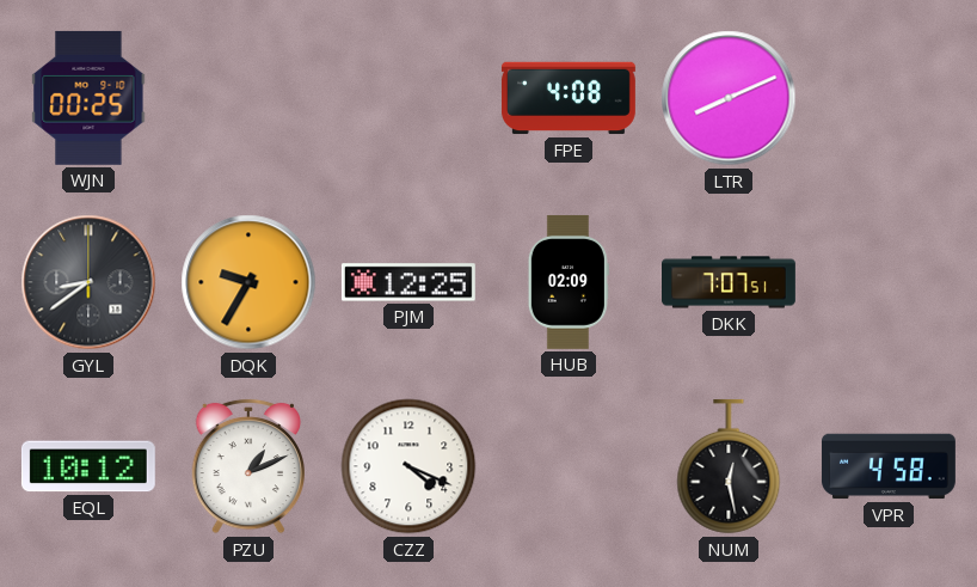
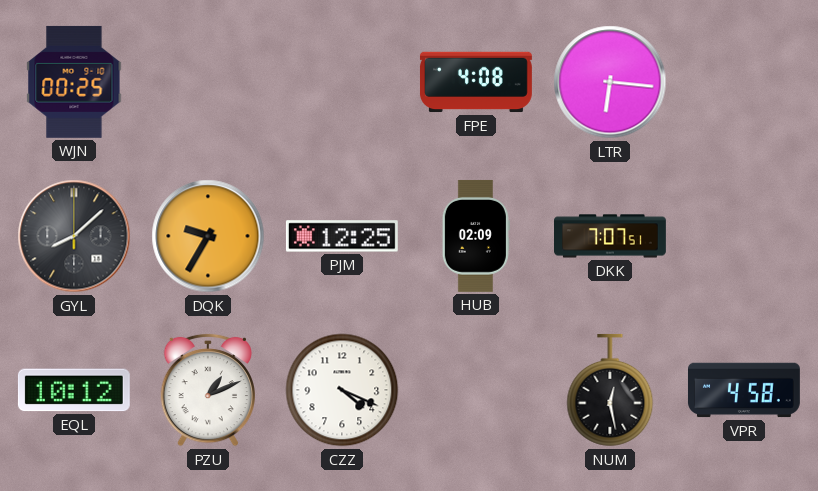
LTR: 8:11 -> 6:16
GYL: 8:39 -> 8:08
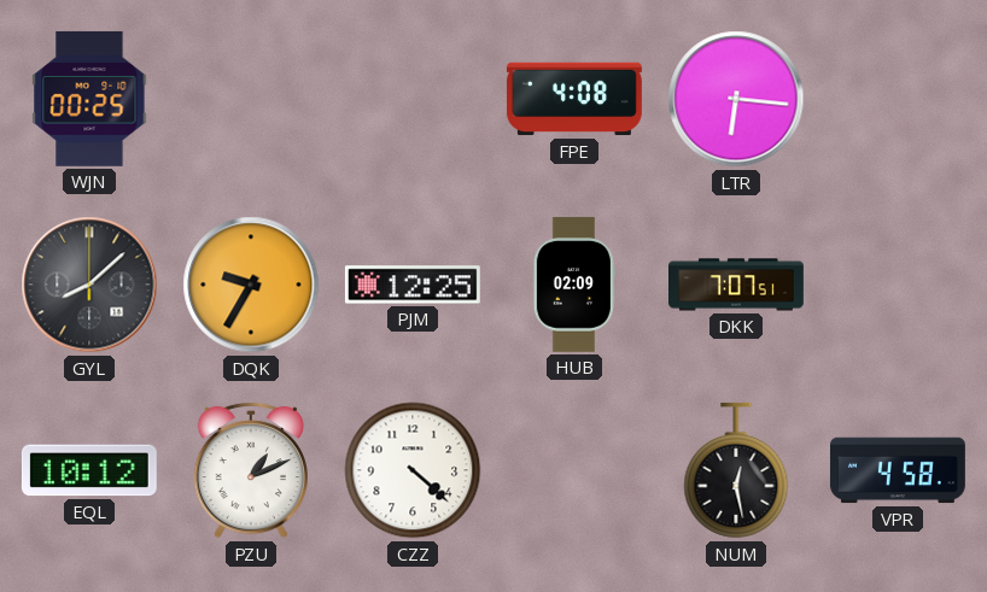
CZZ: 4:19 -> 4:22
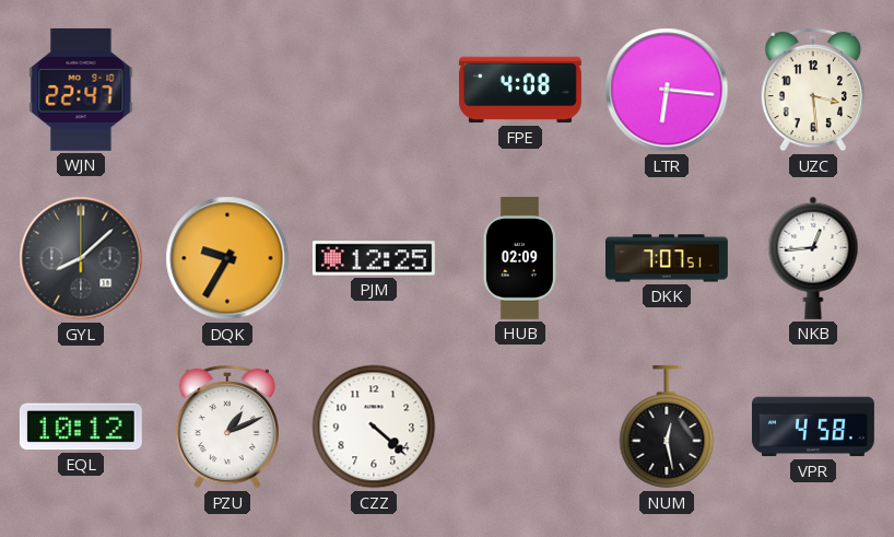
WJN: 00:25 -> 22:47
UZC: none -> 3:29
NKB: none -> 12:44
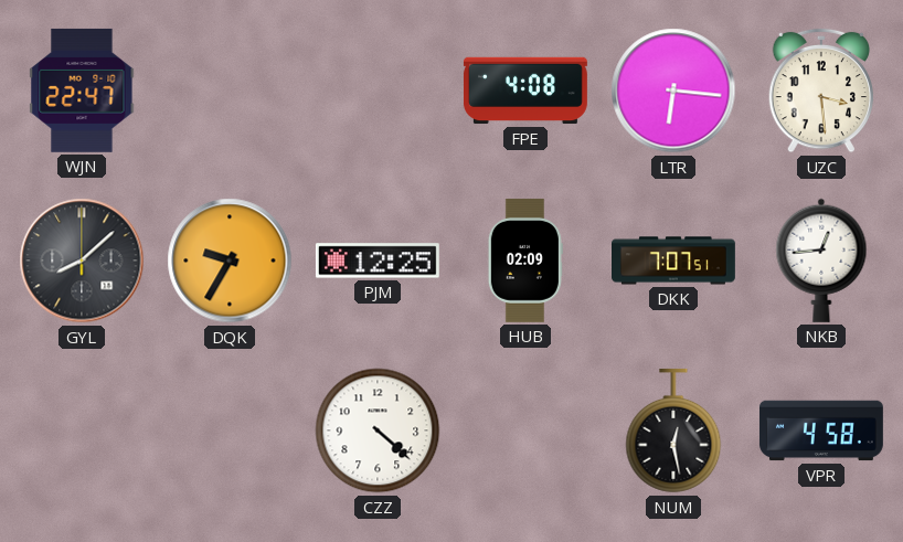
EQL: 10:12 -> none
PZU: 1:11 -> none
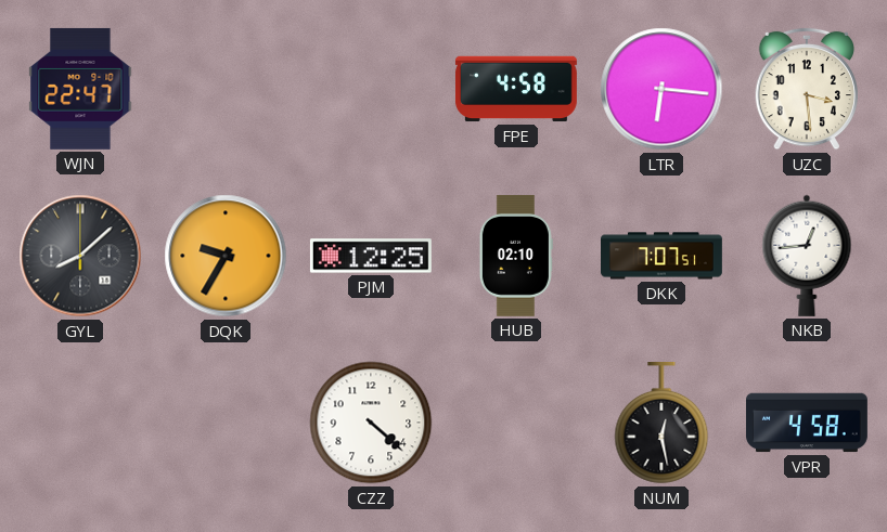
FPE: 4:08 -> 4:58
HUB: 02:09 -> 02:10
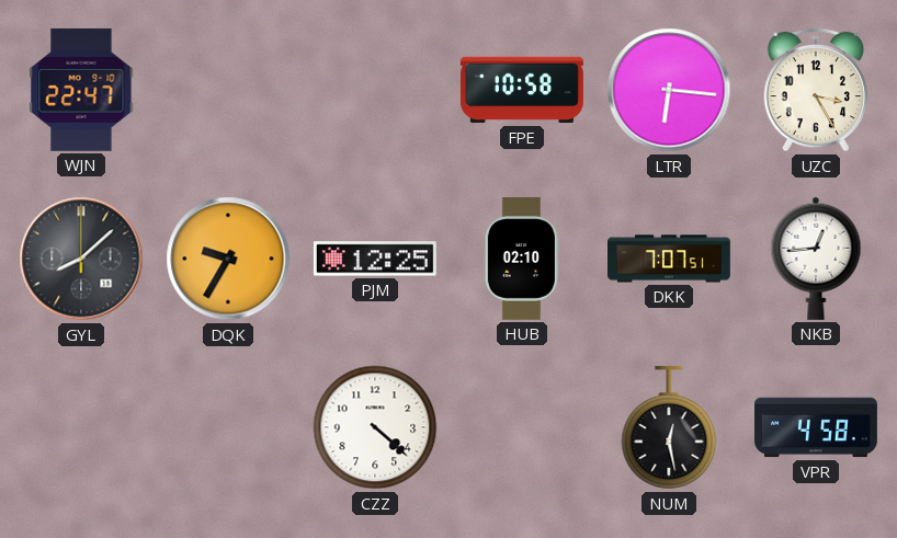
FPE: 4:58 -> 10:58
UZC: 3:29 -> 3:25
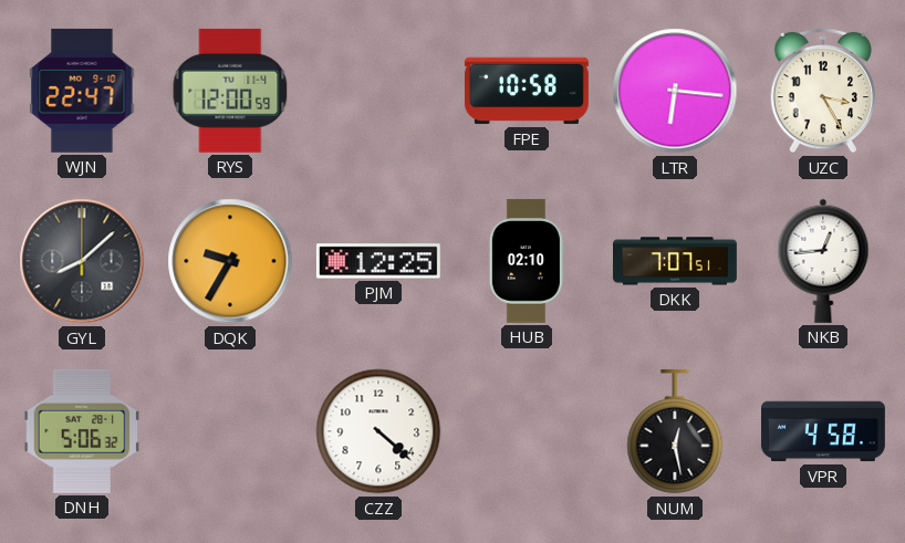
RYS: none -> 12:00
DNH: none -> 5:06
